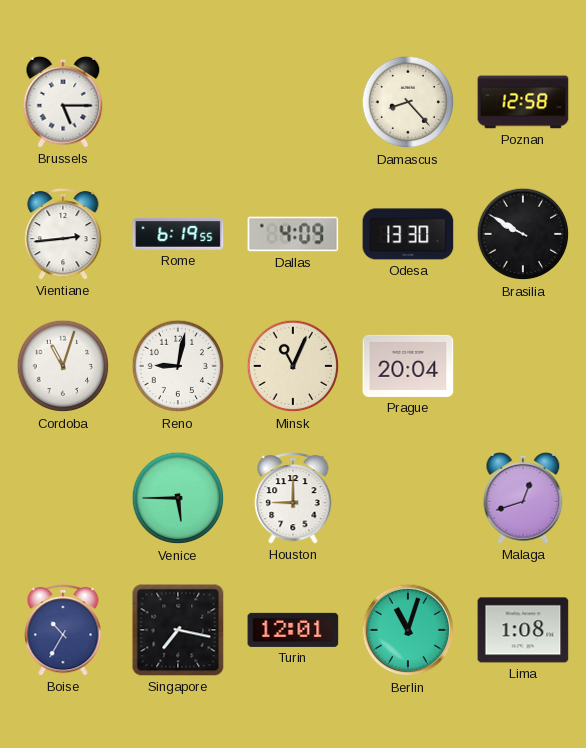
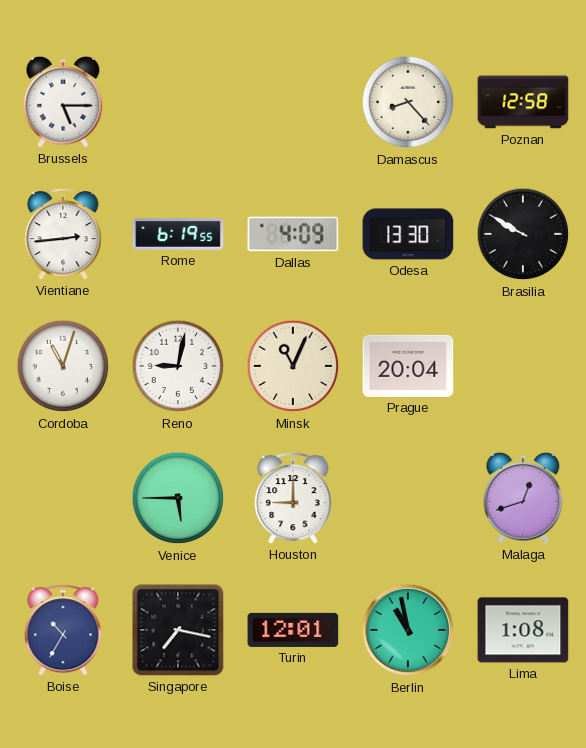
Berlin: 11:03 -> 10:58
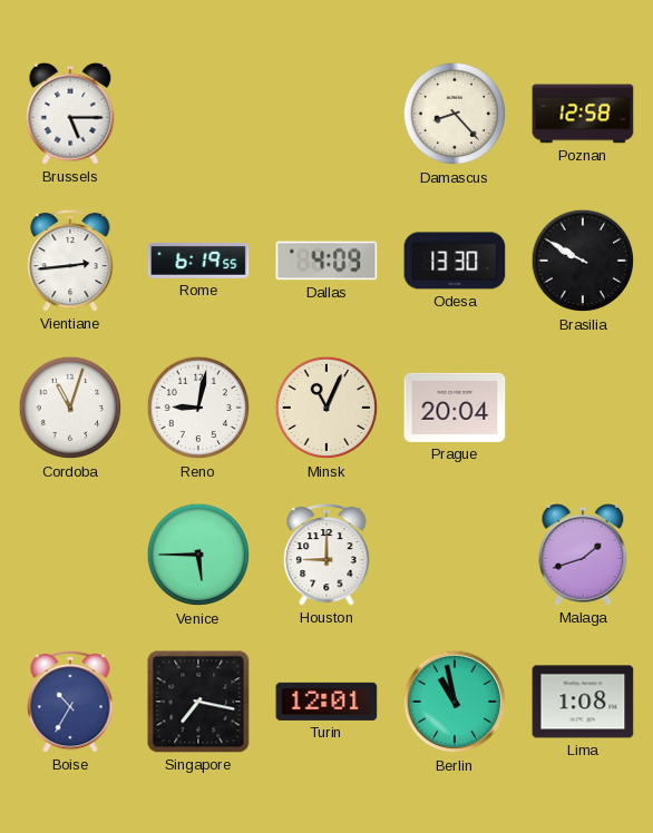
Malaga: 12:42 -> 1:42
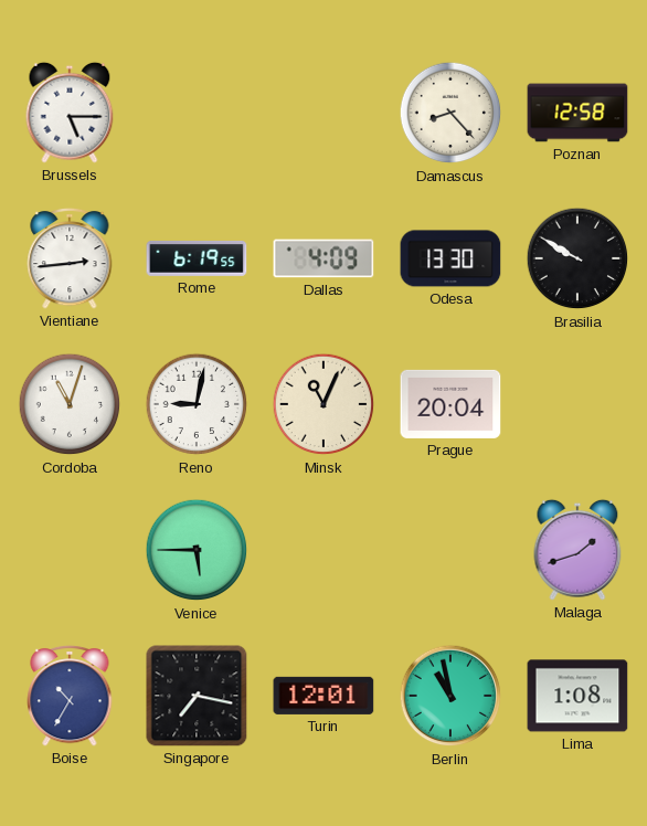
Houston: 9:00 -> none
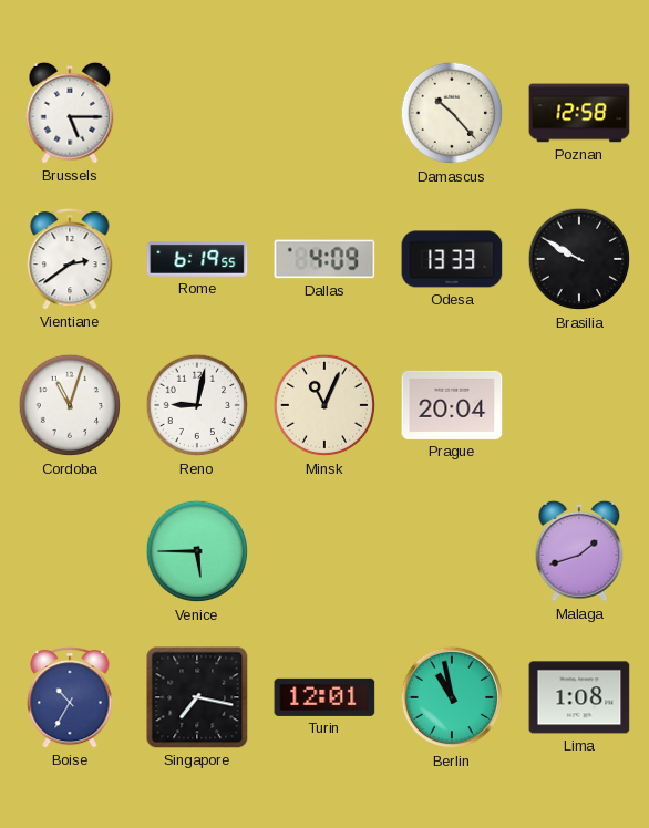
Damascus: 8:23 -> 10:23
Vientiane: 2:44 -> 2:39
Odesa: 13:30 -> 13:33
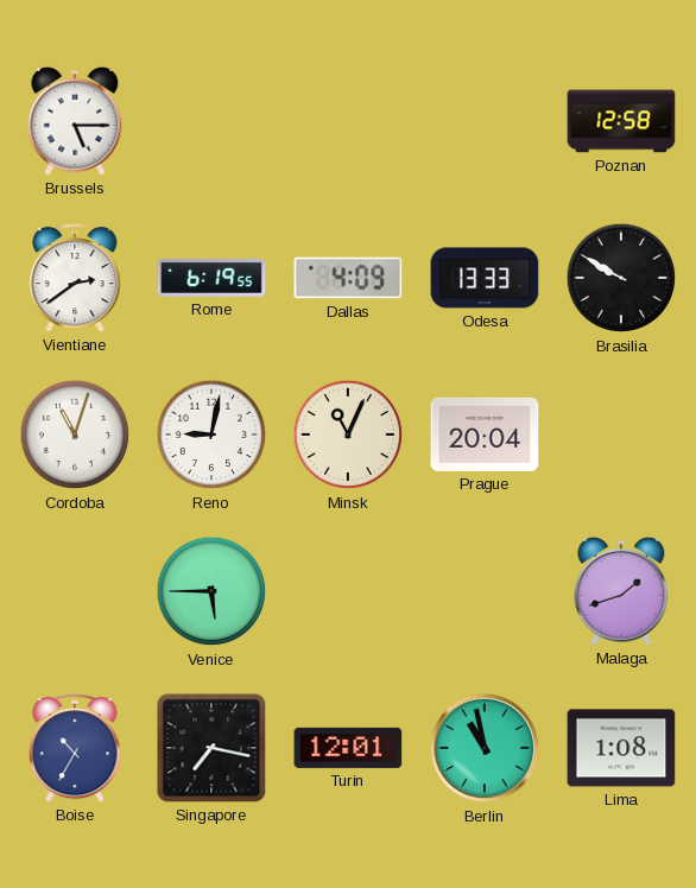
Damascus: 10:23 -> none
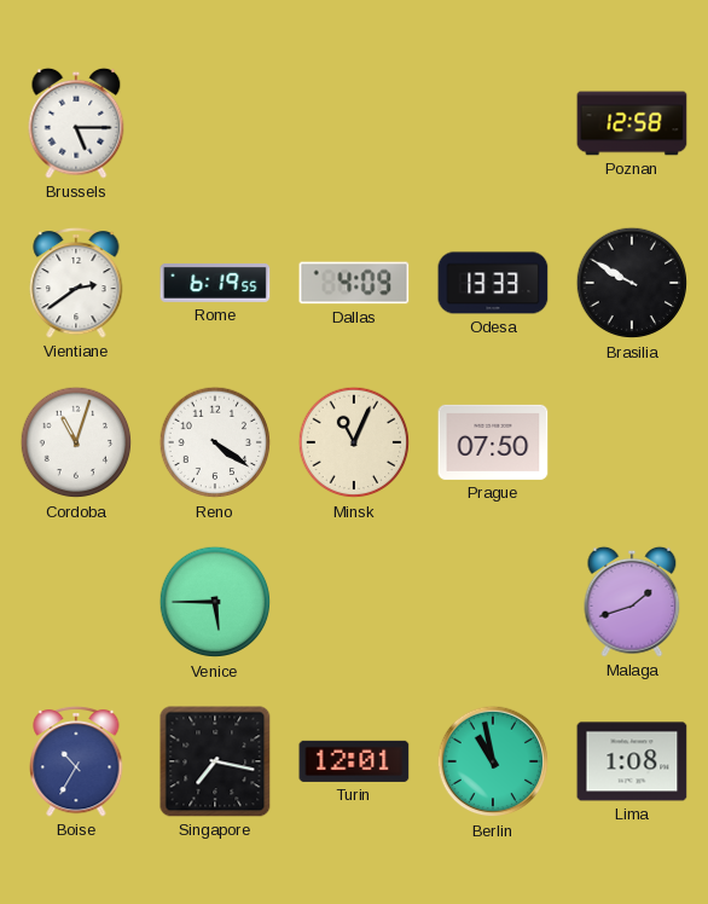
Reno: 9:02 -> 4:21
Prague: 20:04 -> 07:50
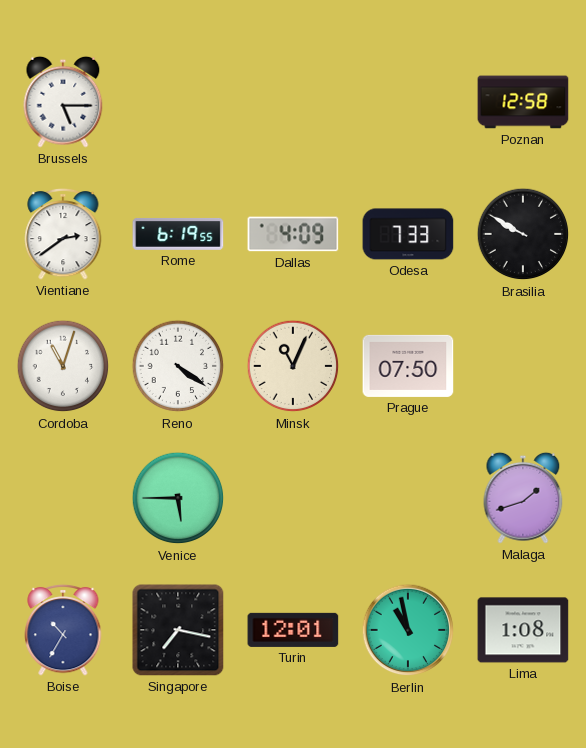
Odesa: 13:33 -> 7:33
